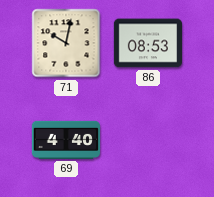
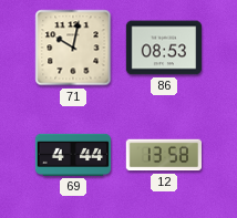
69: 4:40 -> 4:44
12: none -> 13:58
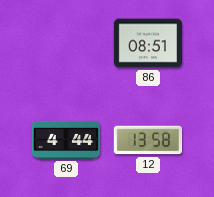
71: 10:02 -> none
86: 08:53 -> 08:51
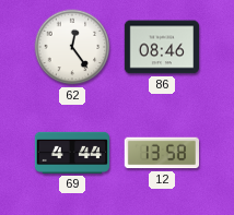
62: none -> 12:24
86: 08:51 -> 08:46
